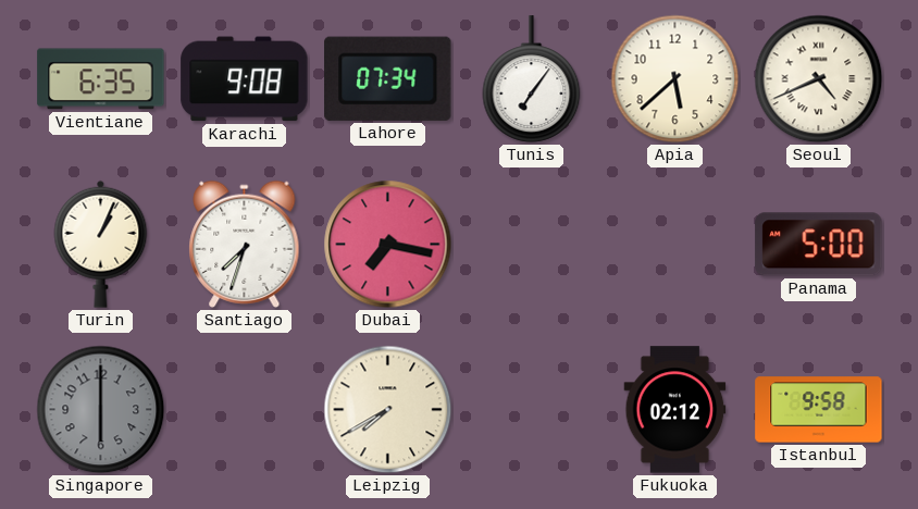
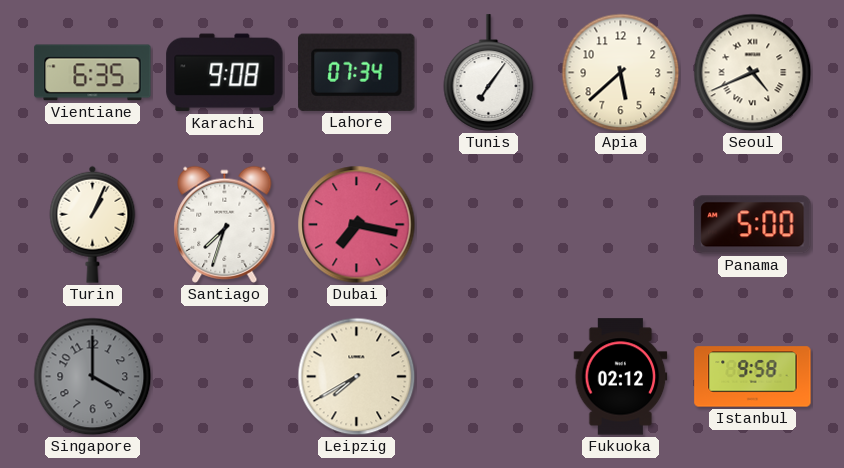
Singapore: 6:00 -> 4:00
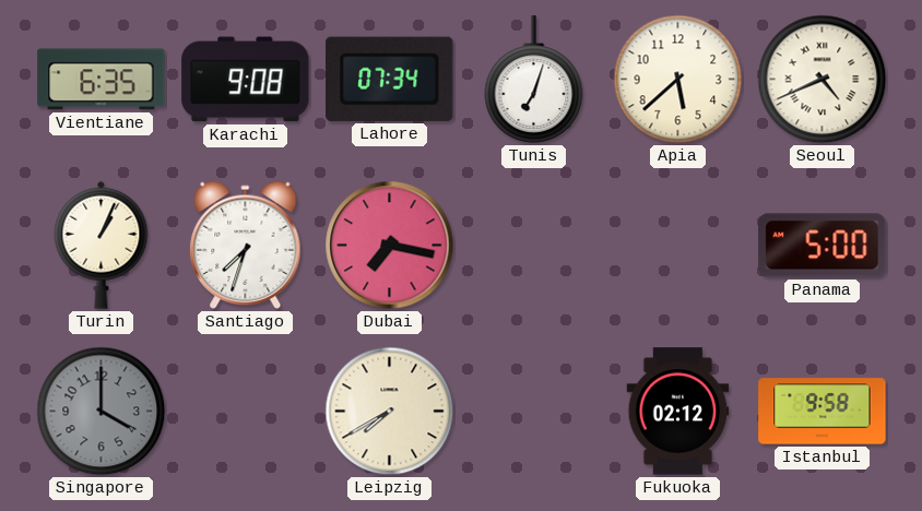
Tunis: 7:06 -> 7:03
